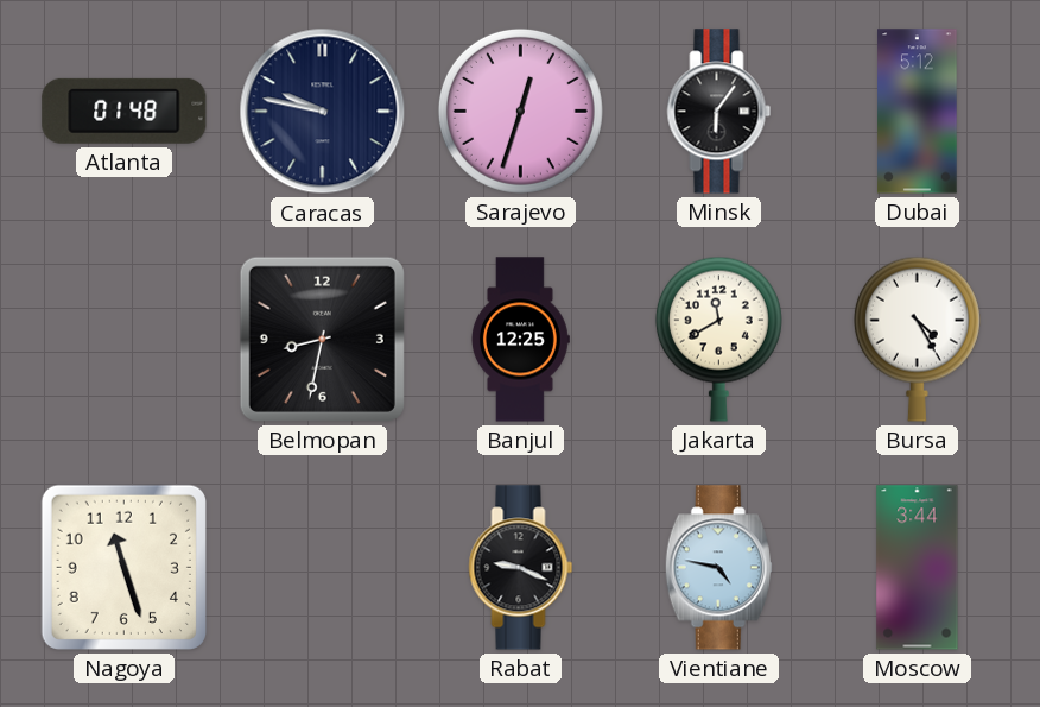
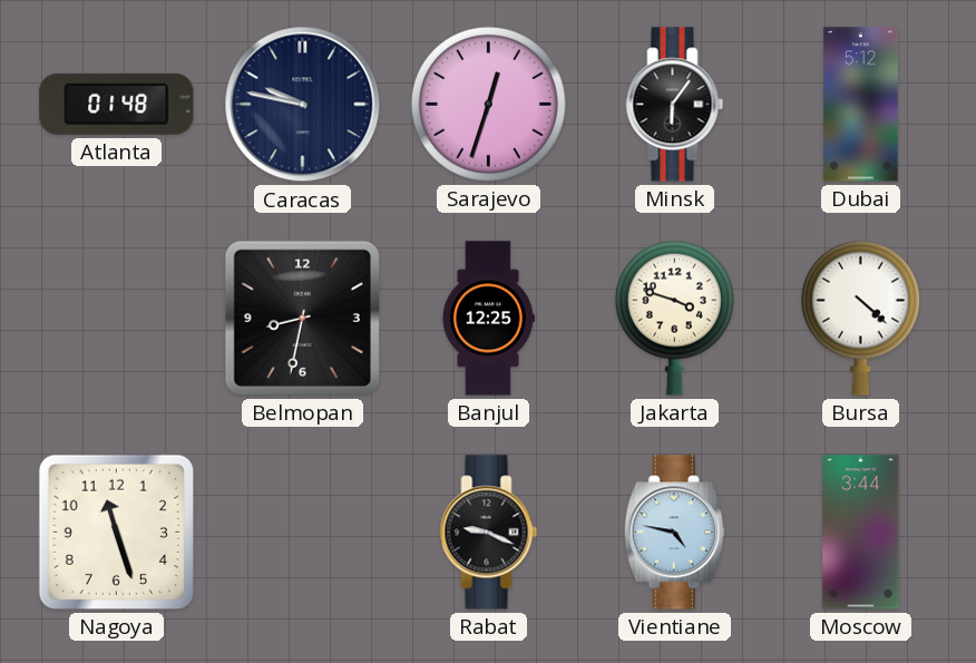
Jakarta: 11:40 -> 3:48
Bursa: 4:25 -> 4:22
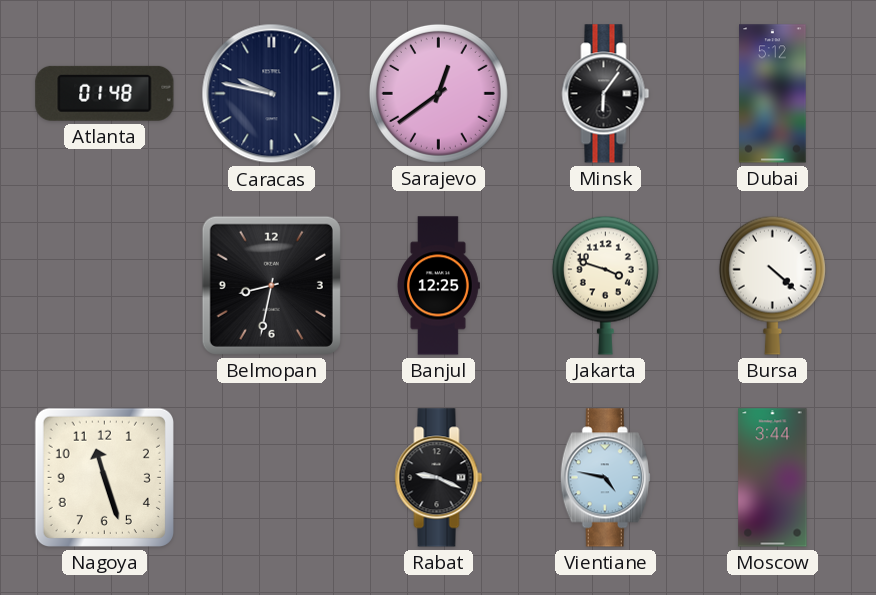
Sarajevo: 12:33 -> 12:39
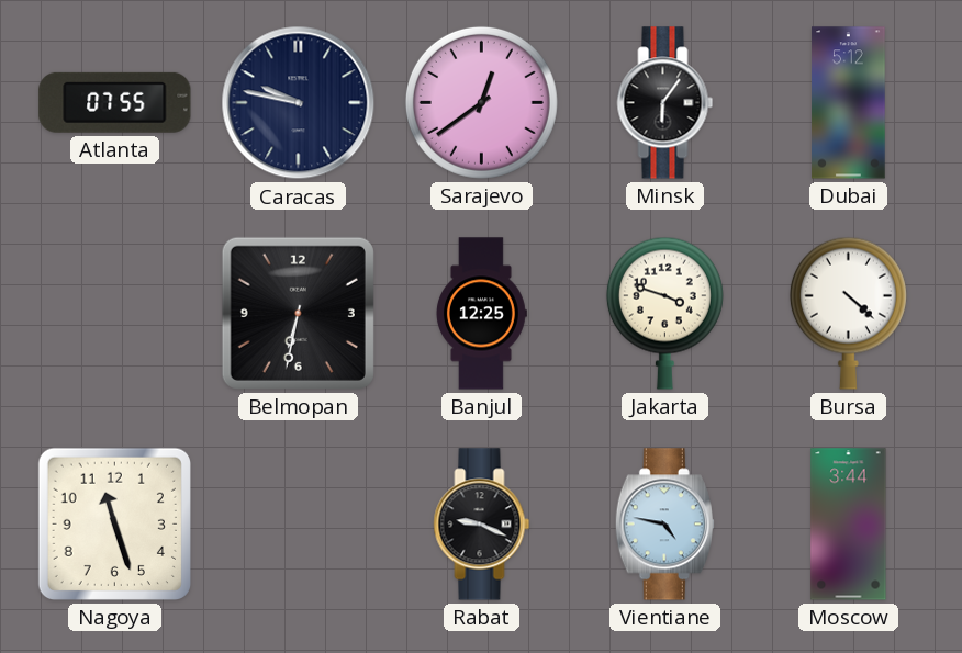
Atlanta: 01:48 -> 07:55
Belmopan: 8:32 -> 6:32
